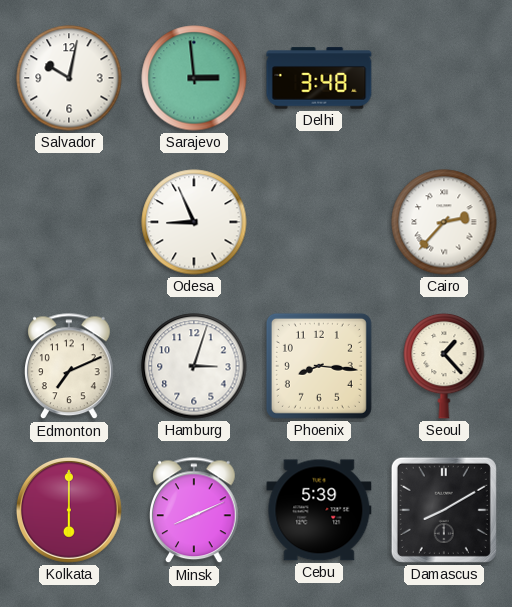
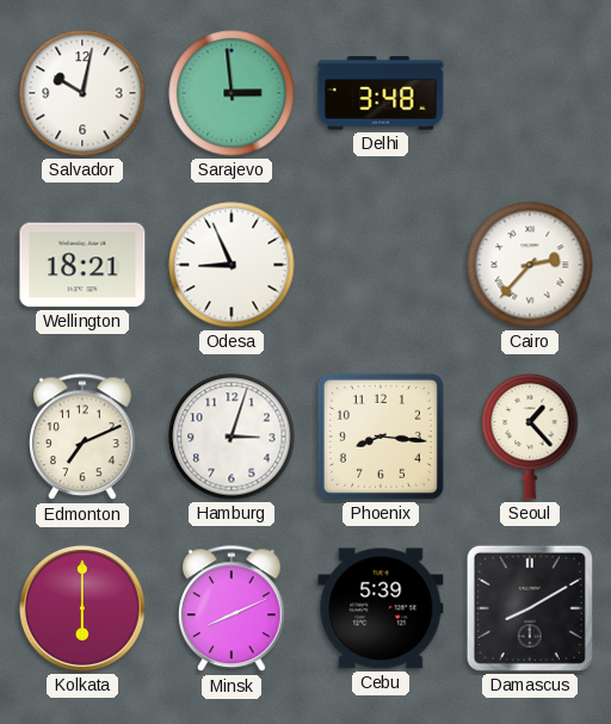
Wellington: none -> 18:21
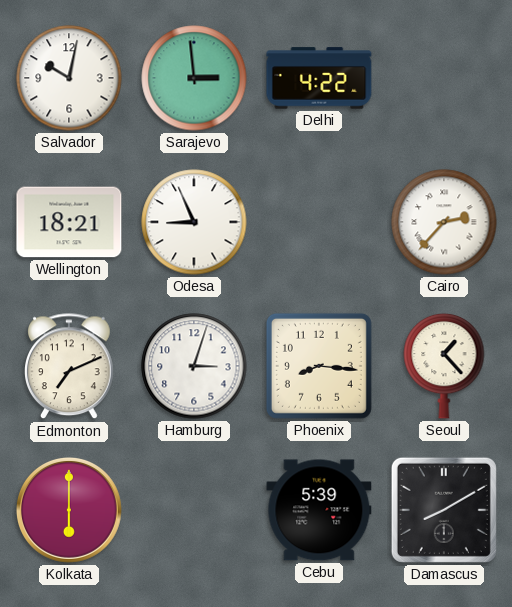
Delhi: 3:48 -> 4:22
Minsk: 8:11 -> none
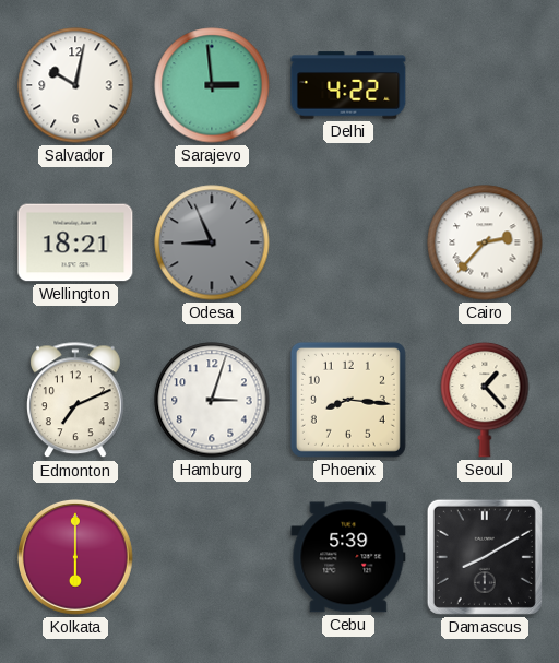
Odesa dial: white -> grey
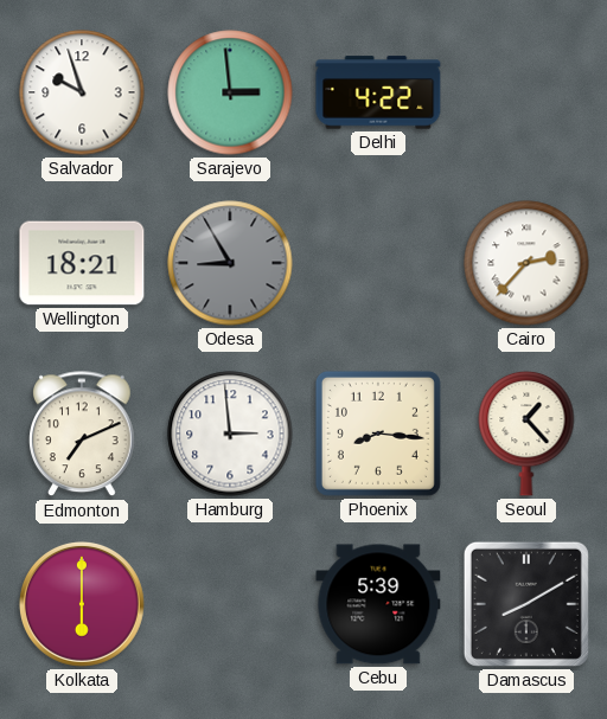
Salvador: 10:02 -> 9:57
Odesa: 8:56 -> 8:55
Hamburg: 3:03 -> 2:59
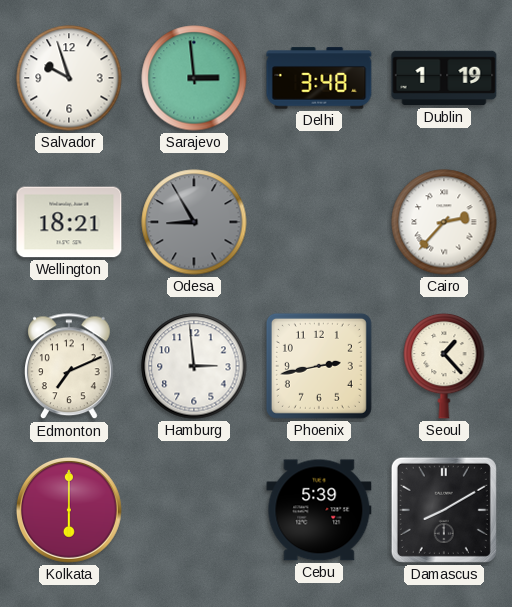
Delhi: 4:22 -> 3:48
Dublin: none -> 1:19
Phoenix: 8:16 -> 2:43
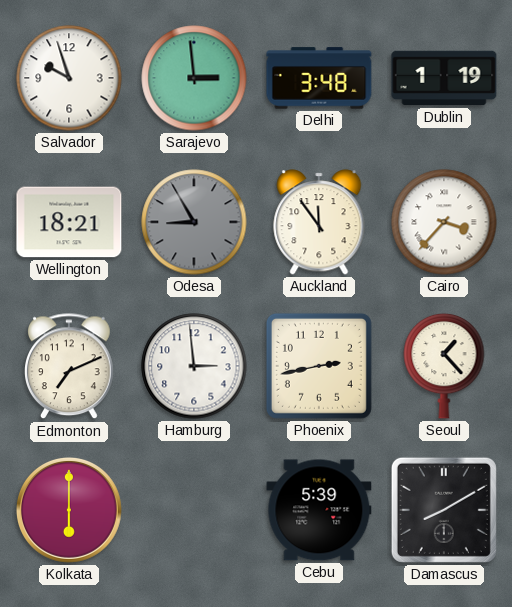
Auckland: none -> 11:54
Cairo: 2:37 -> 3:37
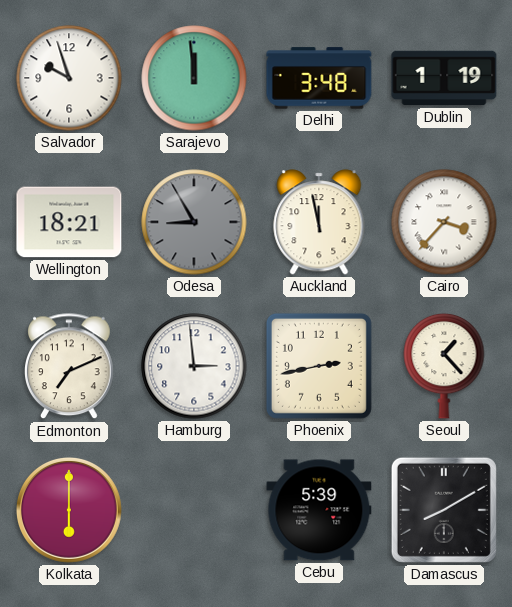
Sarajevo: 2:59 -> 11:59
Auckland: 11:54 -> 11:58
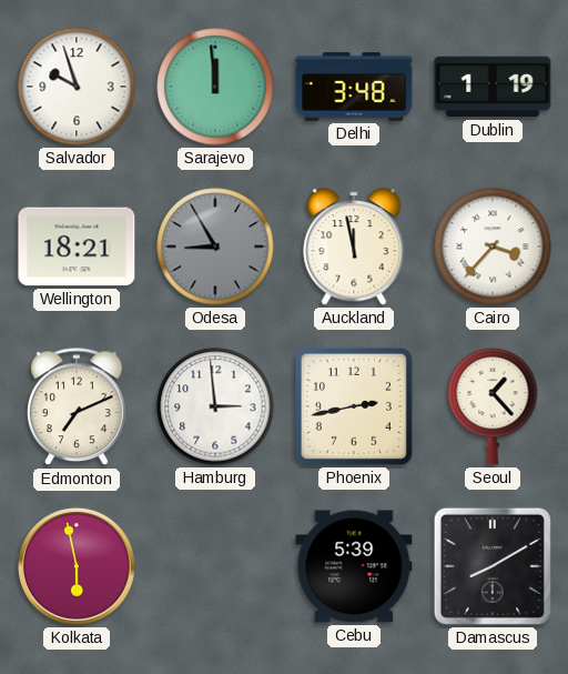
Kolkata: 6:00 -> 5:58
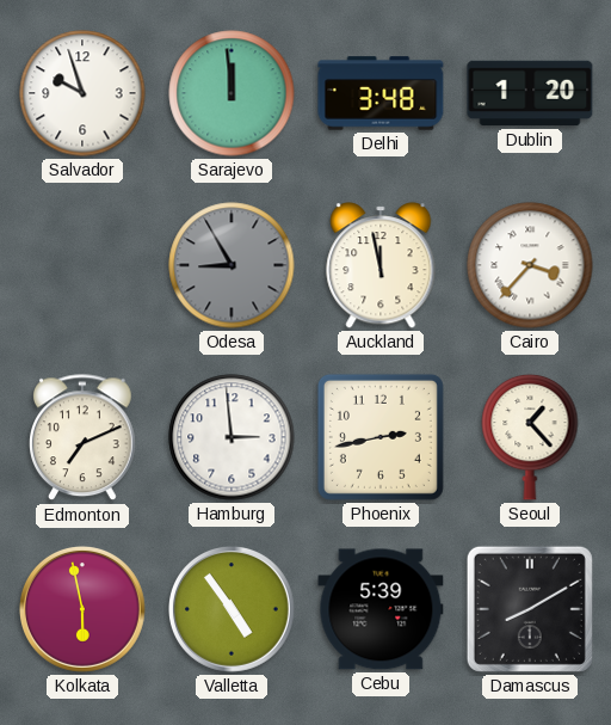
Dublin: 1:19 -> 1:20
Wellington: 18:21 -> none
Valletta: none -> 4:54
